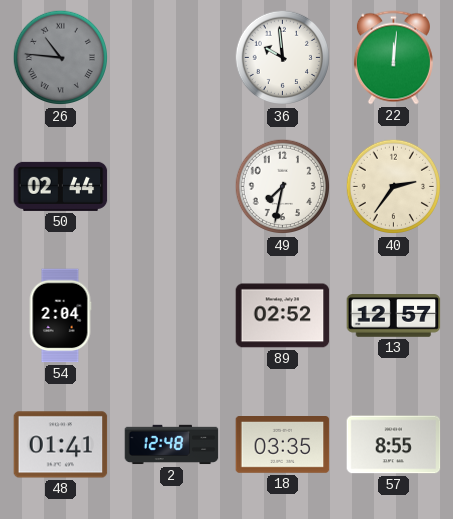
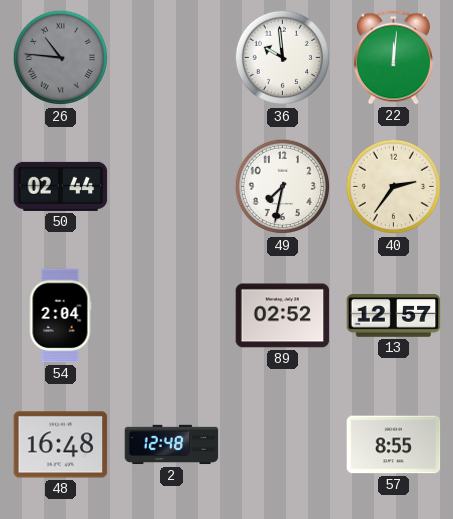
48: 01:41 -> 16:48
18: 03:35 -> none
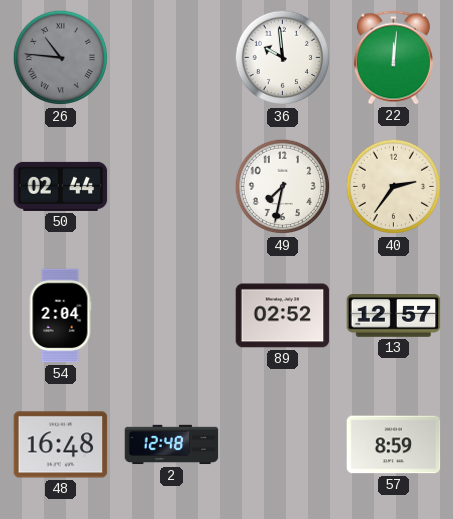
57: 8:55 -> 8:59
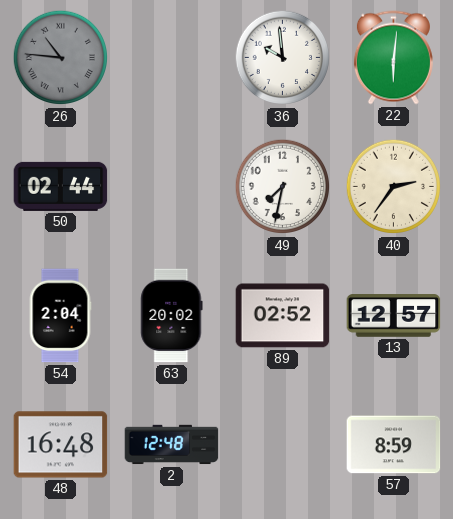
22: 12:01 -> 6:01
63: none -> 20:02
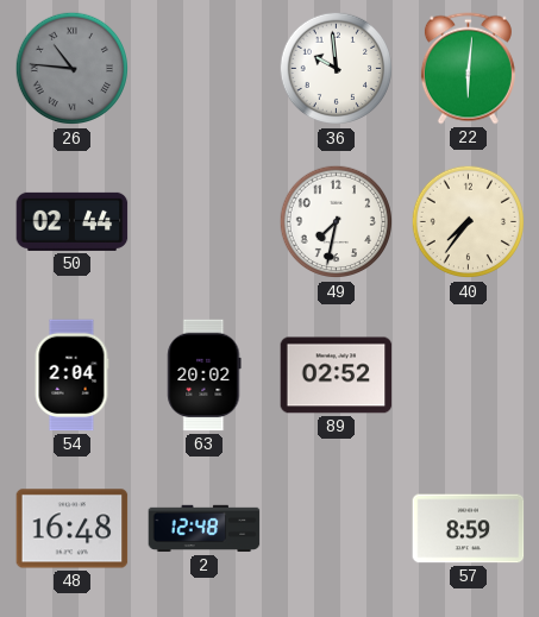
40: 2:36 -> 7:36
13: 12:57 -> none
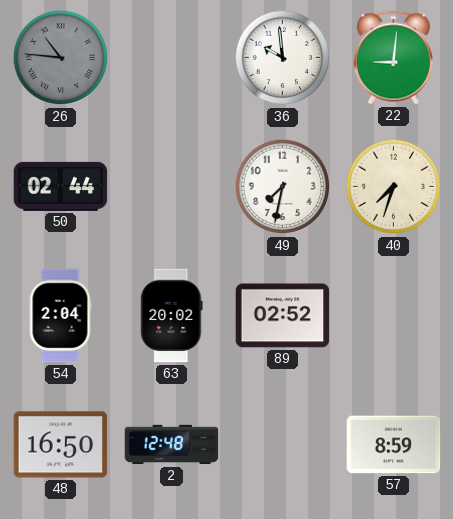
22: 6:01 -> 9:01
40: 7:36 -> 7:33
48: 16:48 -> 16:50
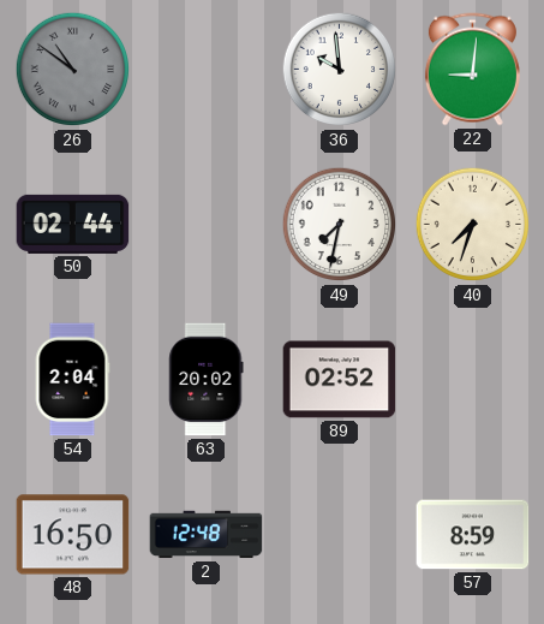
26: 10:46 -> 10:51
